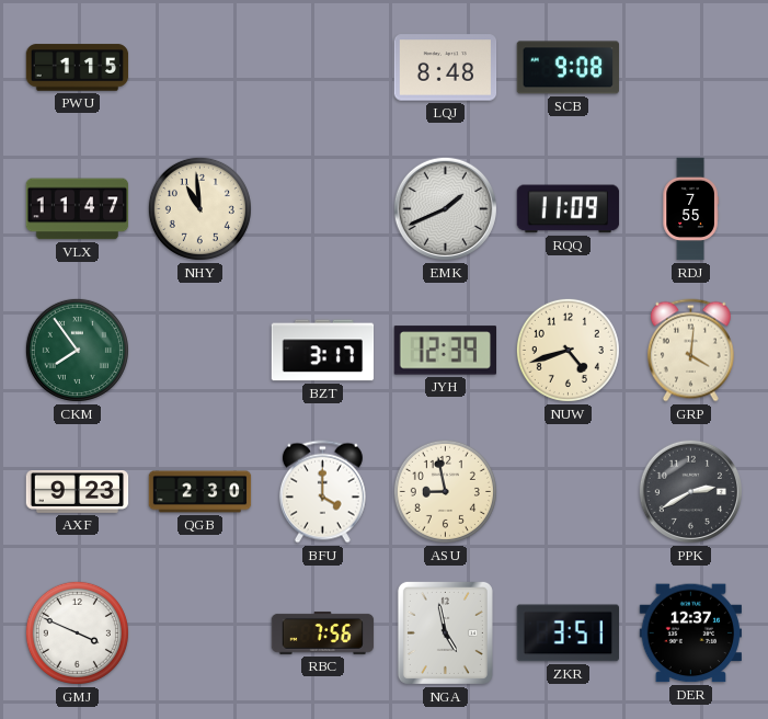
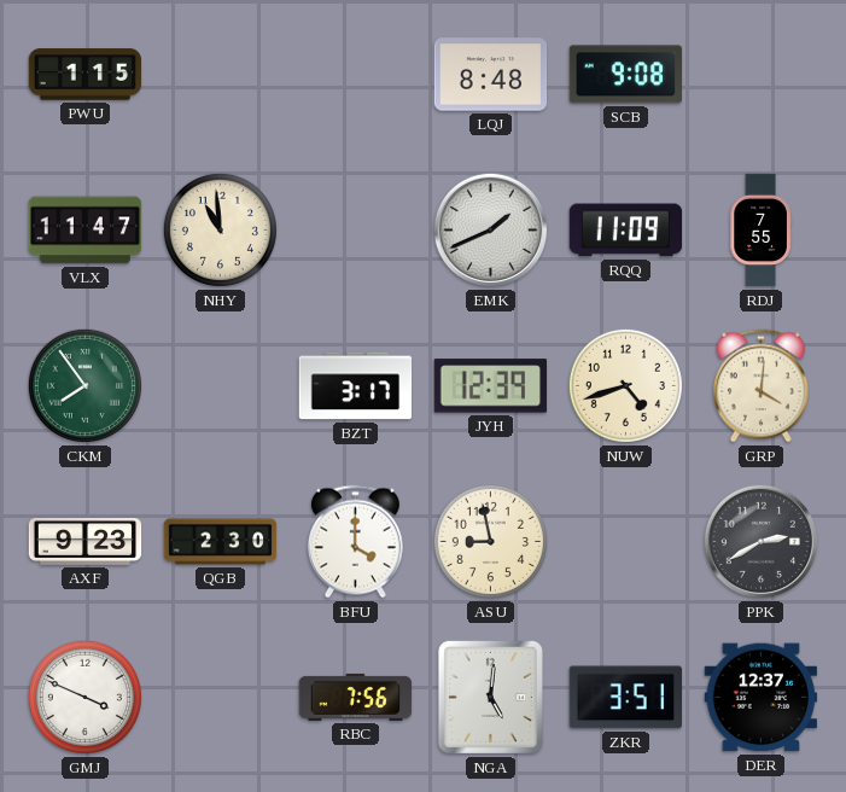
NGA: 4:58 -> 5:01
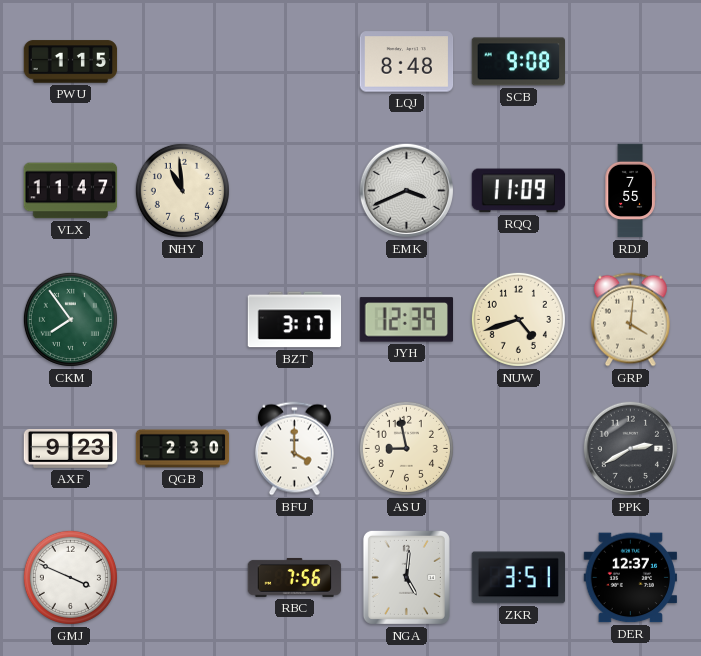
EMK: 1:41 -> 3:41
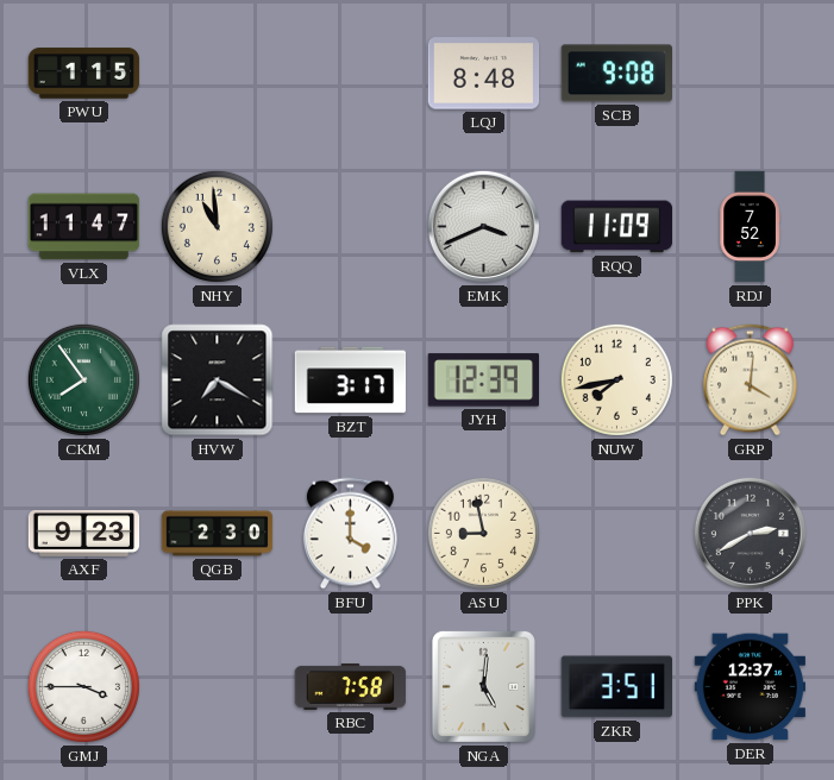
RDJ: 7:55 -> 7:52
HVW: none -> 7:20
NUW: 4:42 -> 7:43
GMJ: 3:49 -> 3:45
RBC: 7:56 -> 7:58
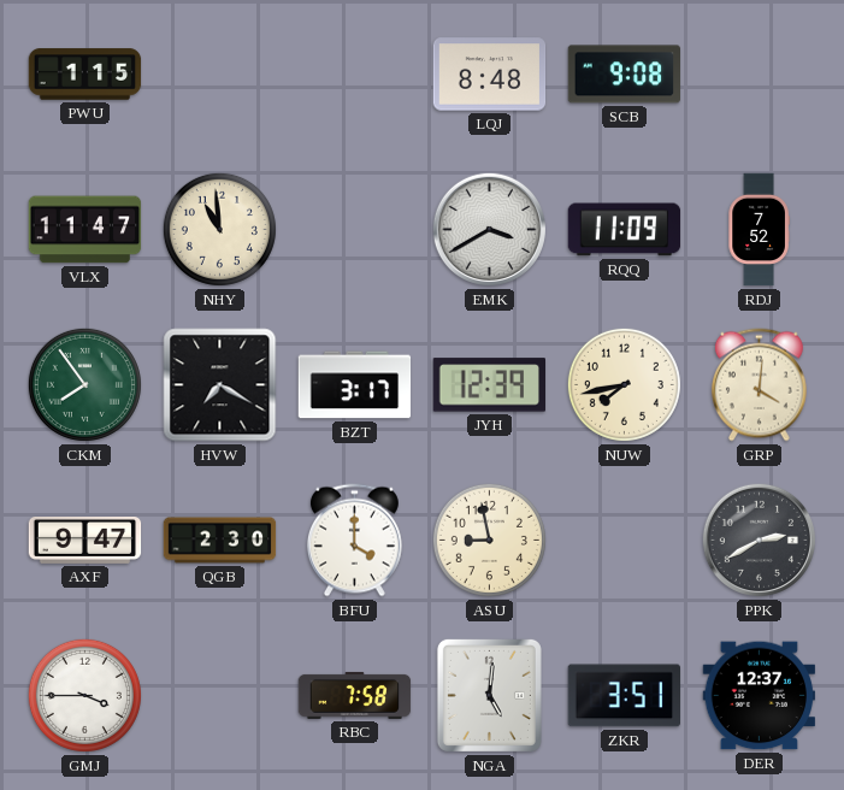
EMK: 3:41 -> 3:40
AXF: 9:23 -> 9:47
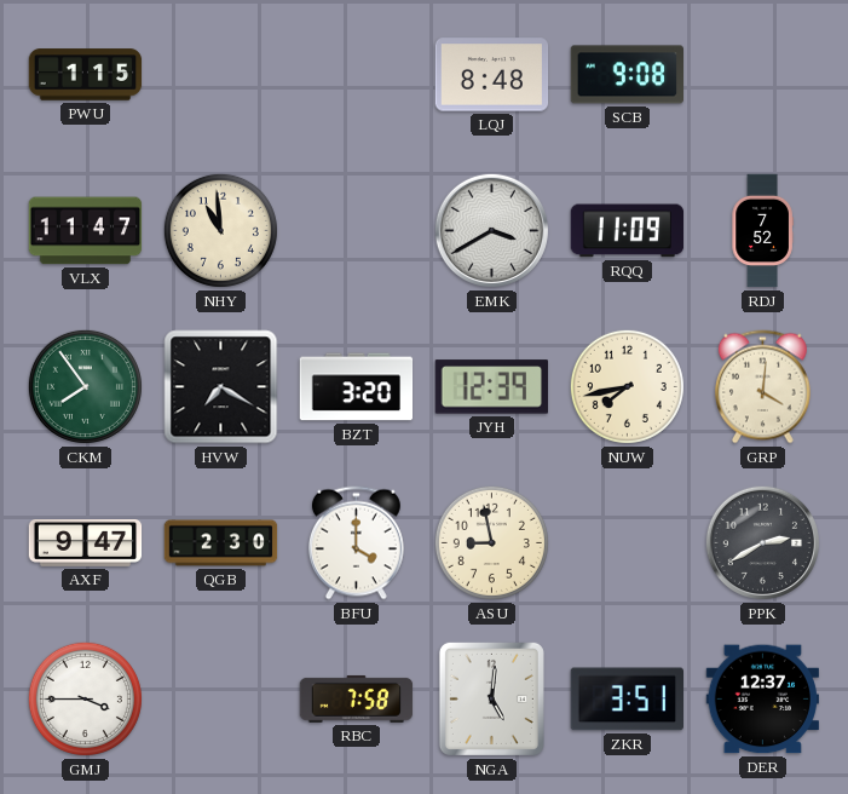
BZT: 3:17 -> 3:20
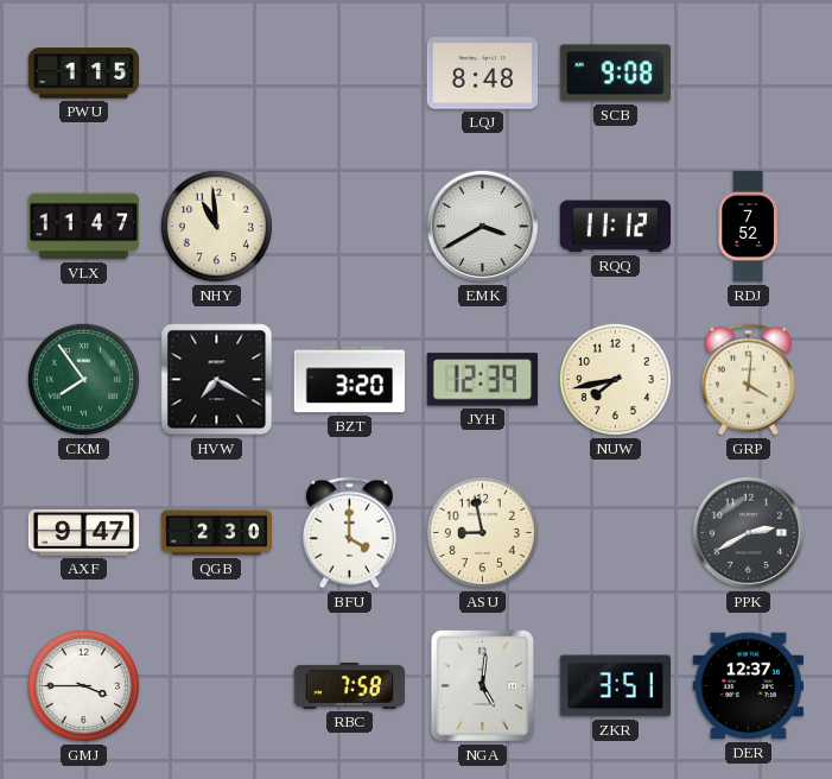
RQQ: 11:09 -> 11:12
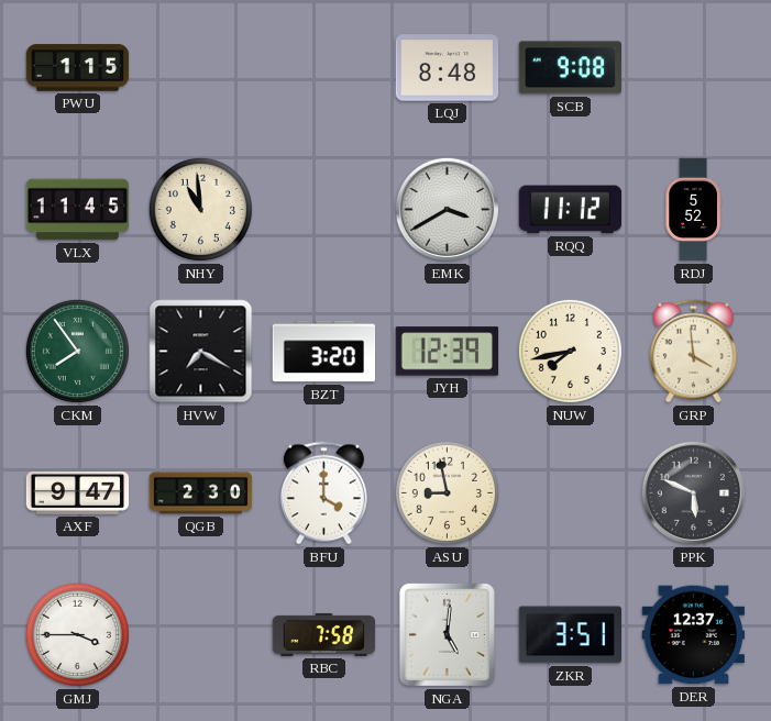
VLX: 11:47 -> 11:45
RDJ: 7:52 -> 5:52
GRP: 4:01 -> 3:59
PPK: 2:40 -> 5:49
